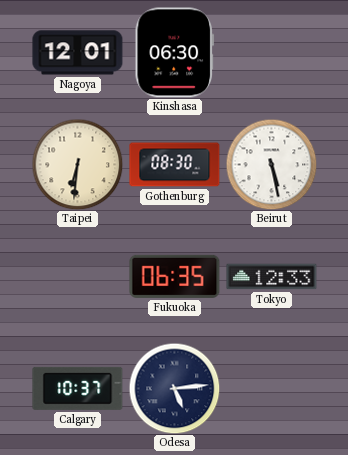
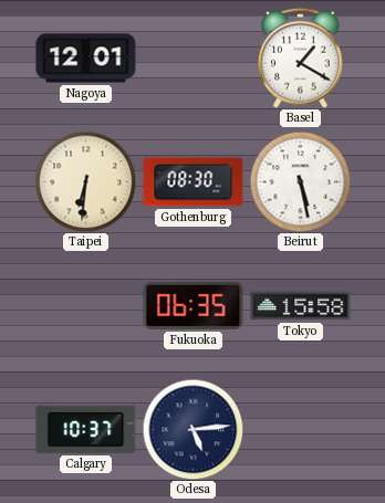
Kinshasa: 06:30 -> none
Basel: none -> 1:20
Tokyo: 12:33 -> 15:58
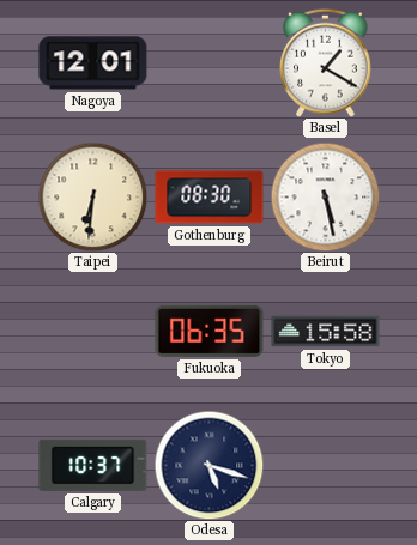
Odesa: 5:14 -> 5:18
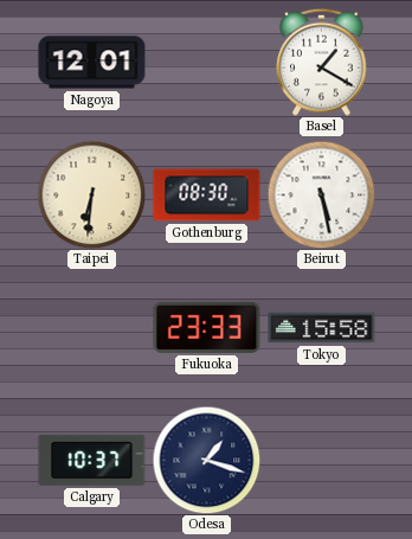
Fukuoka: 06:35 -> 23:33
Odesa: 5:18 -> 1:18
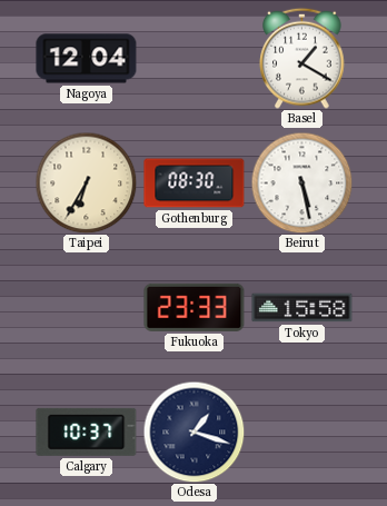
Nagoya: 12:01 -> 12:04
Taipei: 6:31 -> 6:35
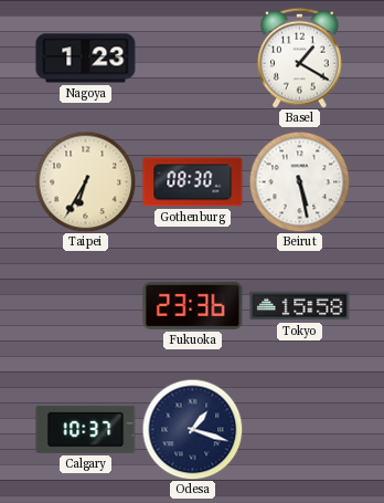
Nagoya: 12:04 -> 1:23
Fukuoka: 23:33 -> 23:36
